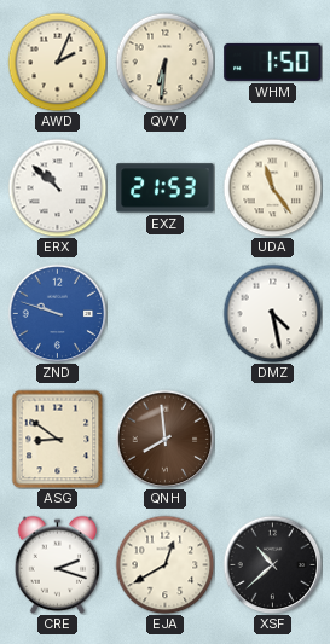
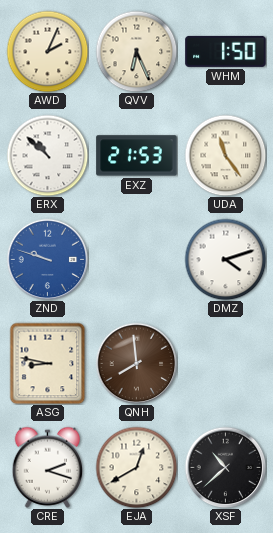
QVV: 6:31 -> 6:26
DMZ: 4:28 -> 4:12
ASG: 8:51 -> 8:47
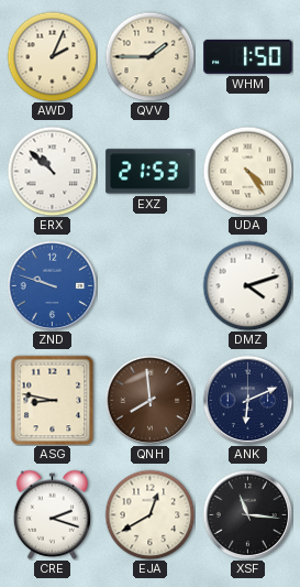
QVV: 6:26 -> 1:45
UDA: 11:24 -> 4:24
ANK: none -> 6:11
XSF: 10:38 -> 11:16
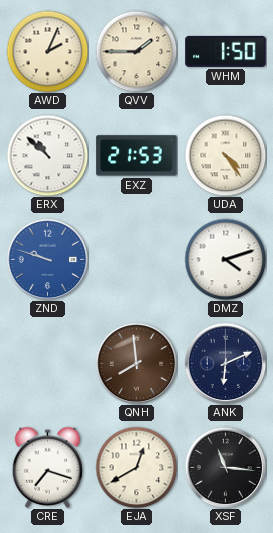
ASG: 8:47 -> none
CRE: 2:18 -> 7:18
